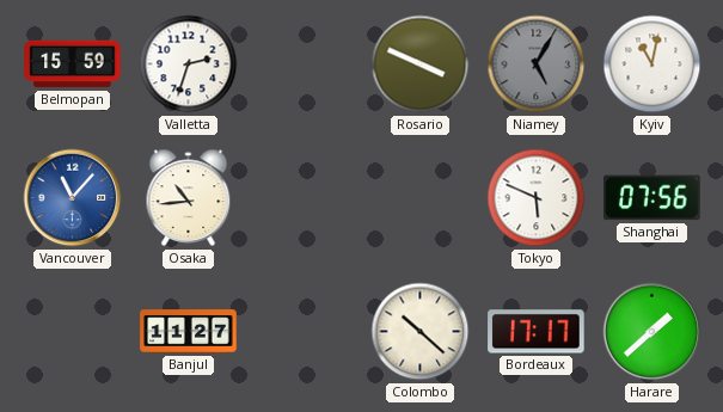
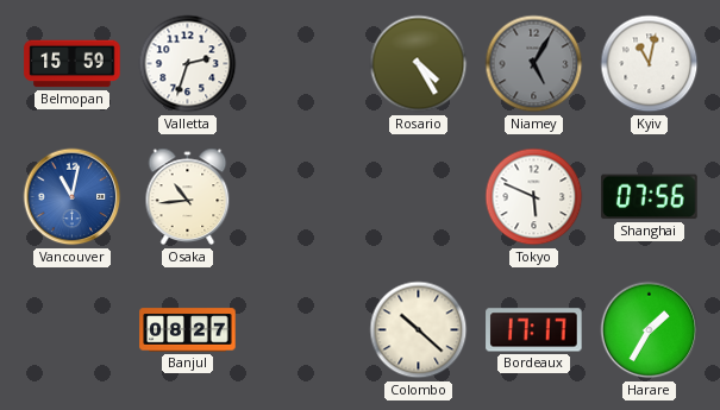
Rosario: 3:49 -> 4:25
Vancouver: 11:07 -> 11:02
Banjul: 11:27 -> 08:27
Harare: 1:38 -> 1:35
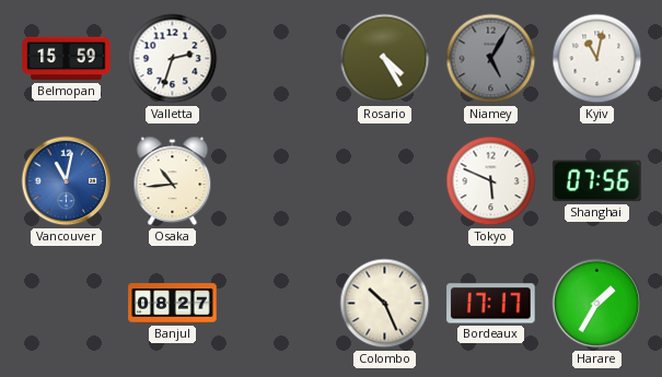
Colombo: 10:22 -> 10:26
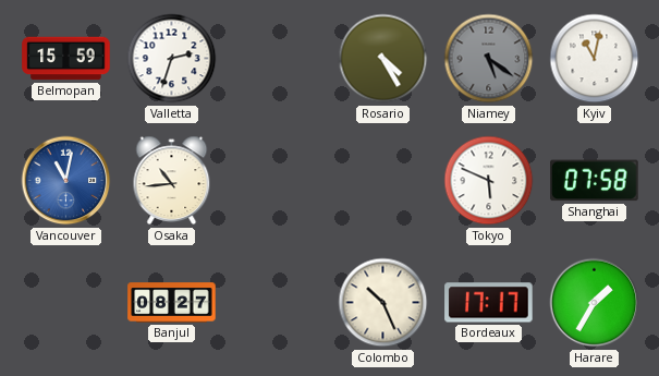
Niamey: 5:05 -> 5:21
Shanghai: 07:56 -> 07:58
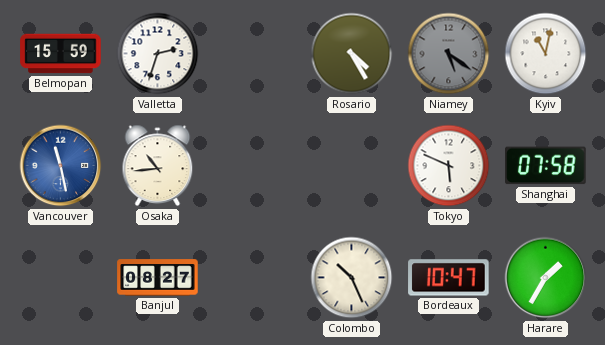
Vancouver: 11:02 -> 11:28
Bordeaux: 17:17 -> 10:47
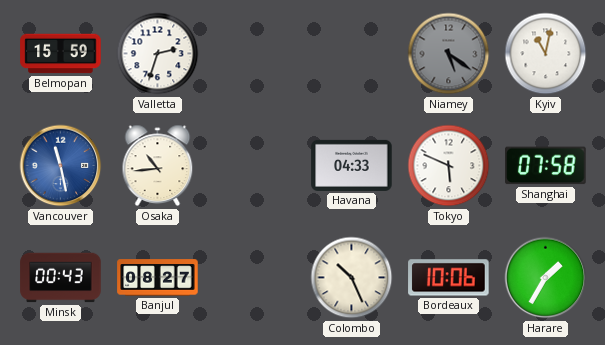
Rosario: 4:25 -> none
Havana: none -> 04:33
Minsk: none -> 00:43
Bordeaux: 10:47 -> 10:06
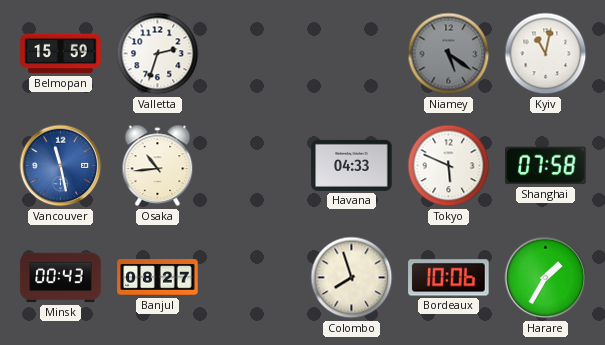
Colombo: 10:26 -> 7:57
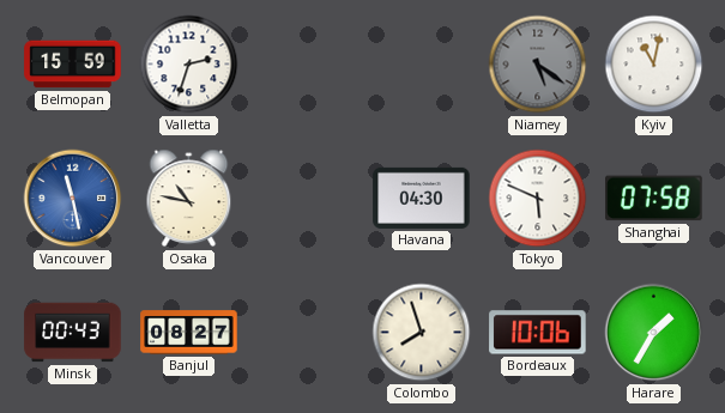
Osaka: 10:44 -> 10:47
Havana: 04:33 -> 04:30
